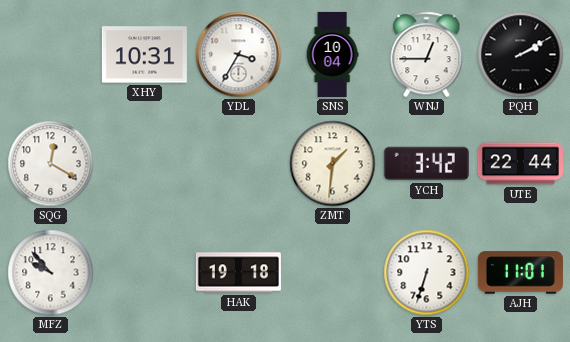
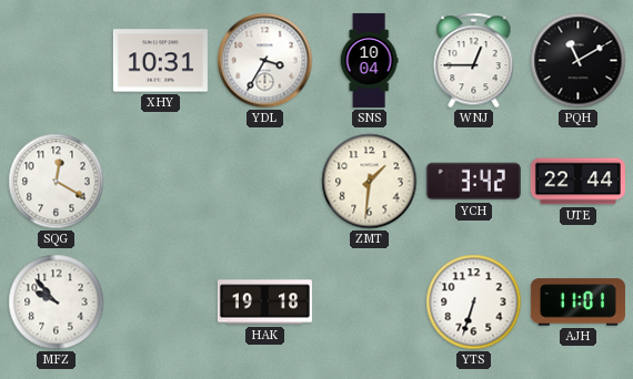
PQH: 2:10 -> 11:10
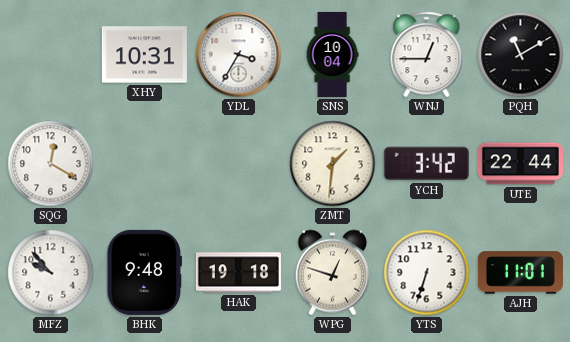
BHK: none -> 9:48
WPG: none -> 12:48
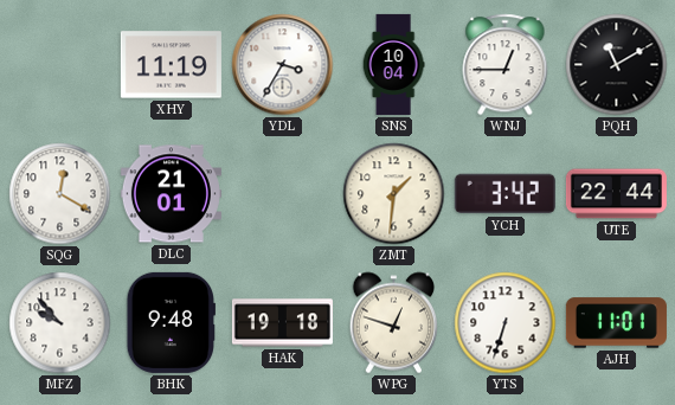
XHY: 10:31 -> 11:19
DLC: none -> 21:01
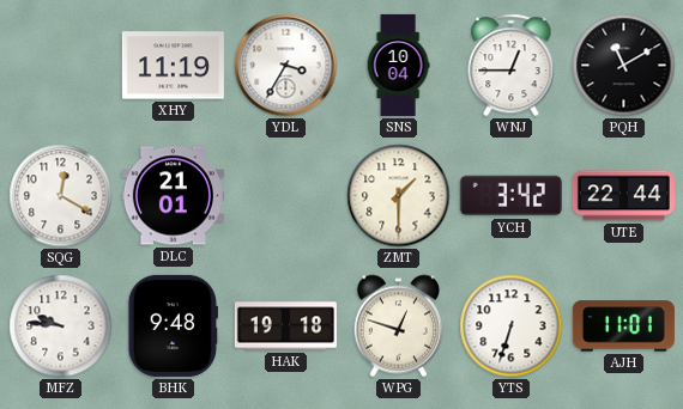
ZMT: 1:31 -> 1:30
MFZ: 9:53 -> 9:46
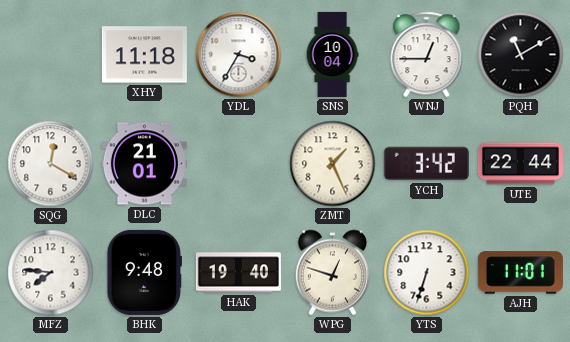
XHY: 11:19 -> 11:18
ZMT: 1:30 -> 1:26
MFZ: 9:46 -> 7:46
HAK: 19:18 -> 19:40
